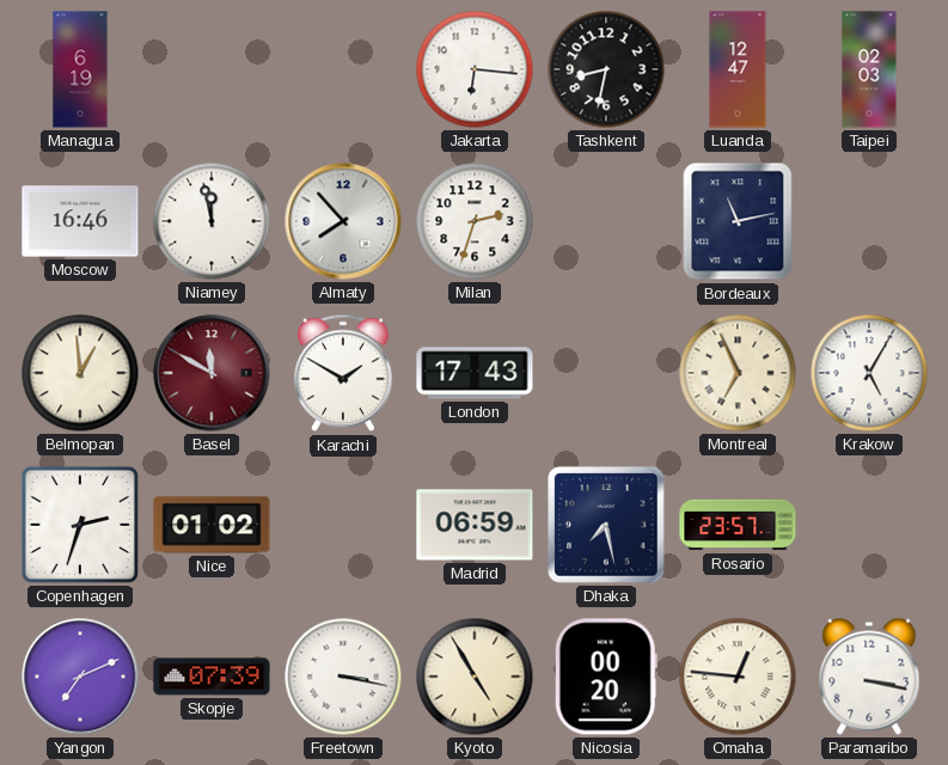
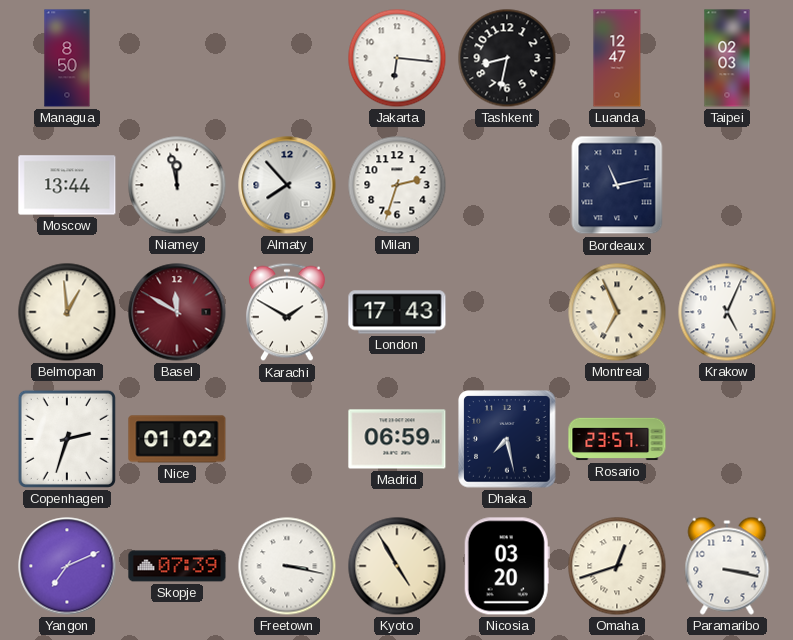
Managua: 6:19 -> 8:50
Moscow: 16:46 -> 13:44
Krakow: 5:05 -> 5:04
Nicosia: 00:20 -> 03:20
Omaha: 12:46 -> 12:42
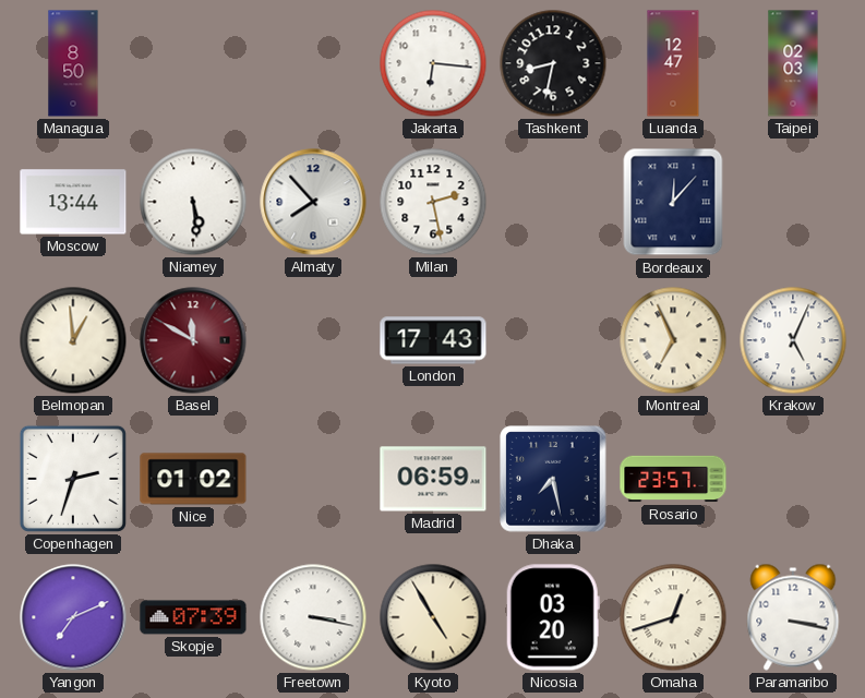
Niamey: 11:58 -> 5:29
Milan: 2:33 -> 2:28
Bordeaux: 11:13 -> 12:07
Karachi: 1:50 -> none
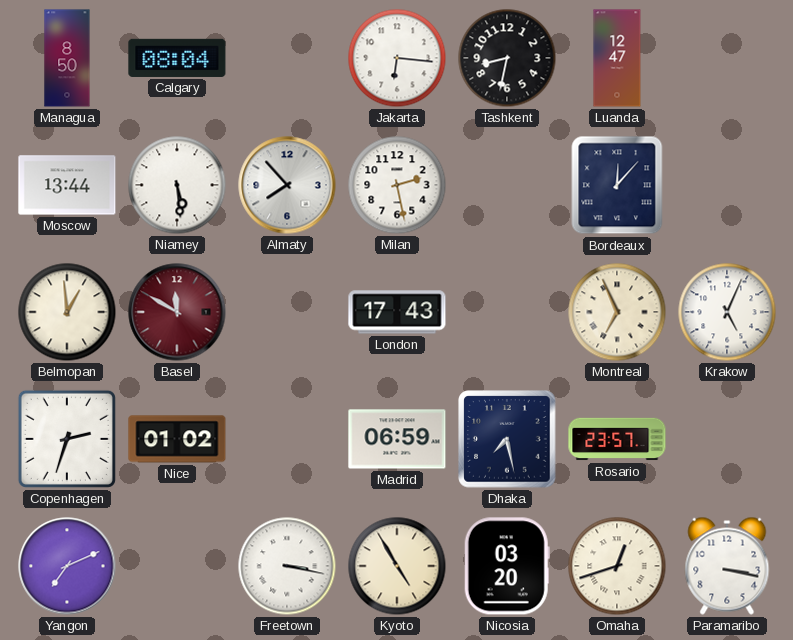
Calgary: none -> 08:04
Taipei: 02:03 -> none
Skopje: 07:39 -> none
